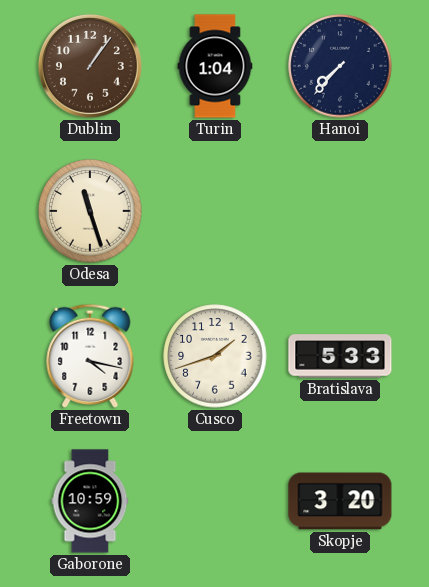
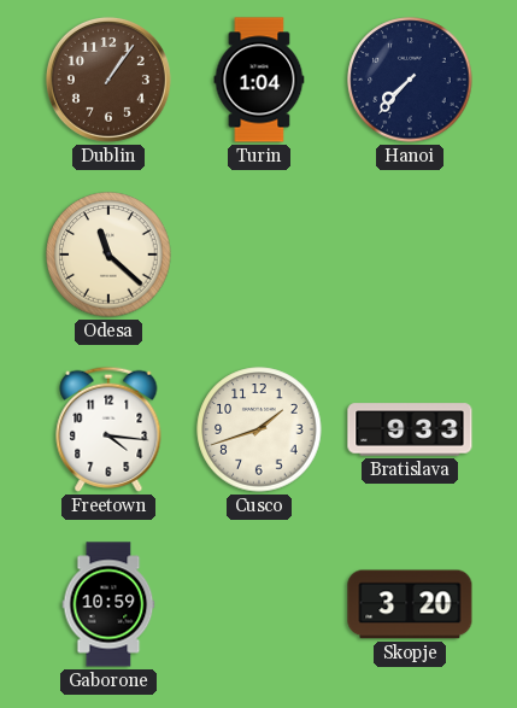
Odesa: 11:27 -> 11:22
Freetown: 4:17 -> 4:16
Bratislava: 5:33 -> 9:33
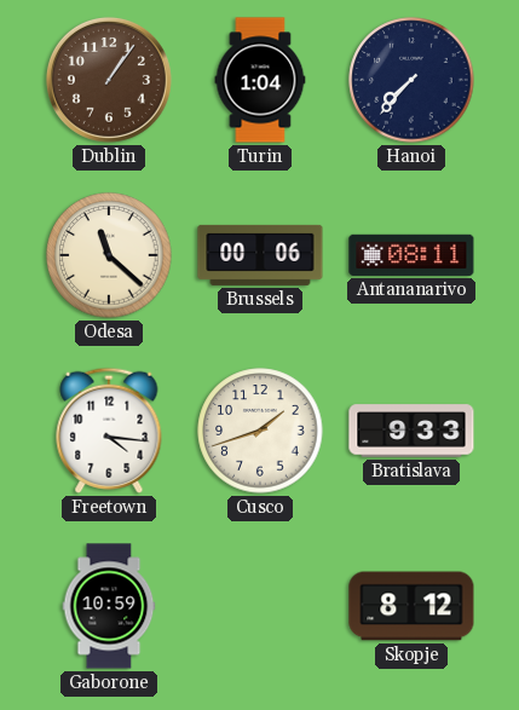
Brussels: none -> 00:06
Antananarivo: none -> 08:11
Skopje: 3:20 -> 8:12
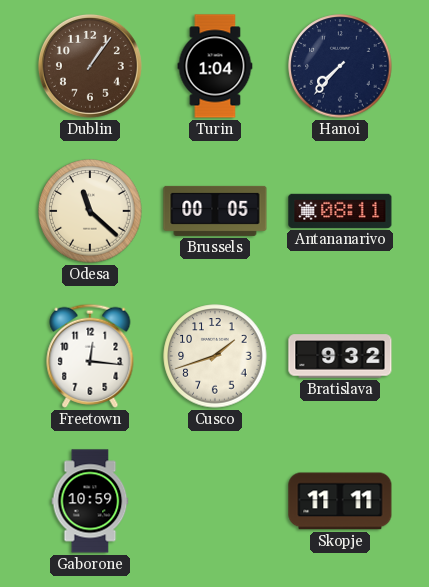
Brussels: 00:06 -> 00:05
Freetown: 4:16 -> 12:16
Bratislava: 9:33 -> 9:32
Skopje: 8:12 -> 11:11
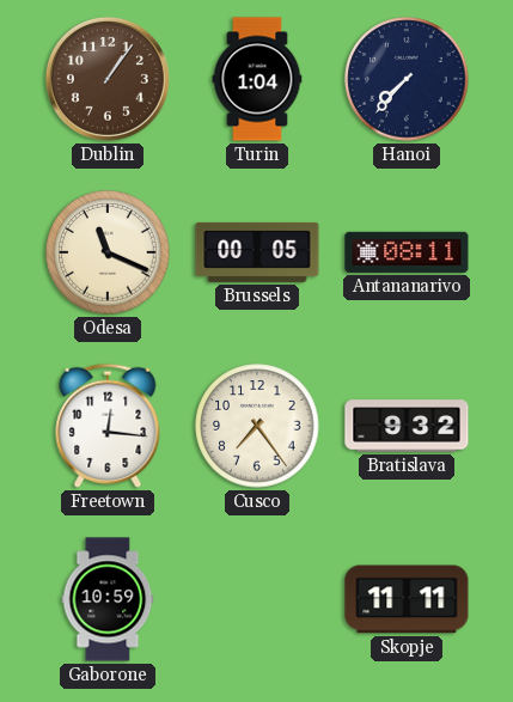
Odesa: 11:22 -> 11:19
Cusco: 1:42 -> 7:24
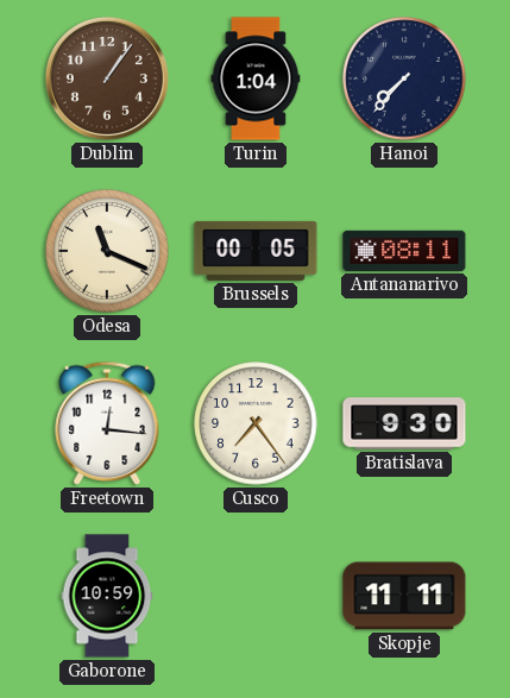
Bratislava: 9:32 -> 9:30
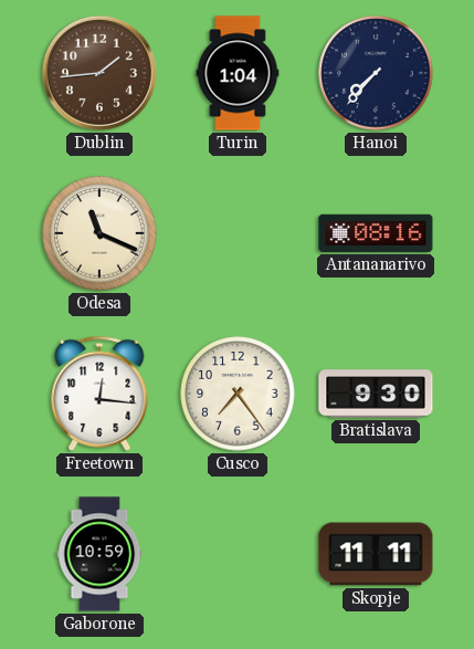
Dublin: 1:06 -> 1:44
Brussels: 00:05 -> none
Antananarivo: 08:11 -> 08:16
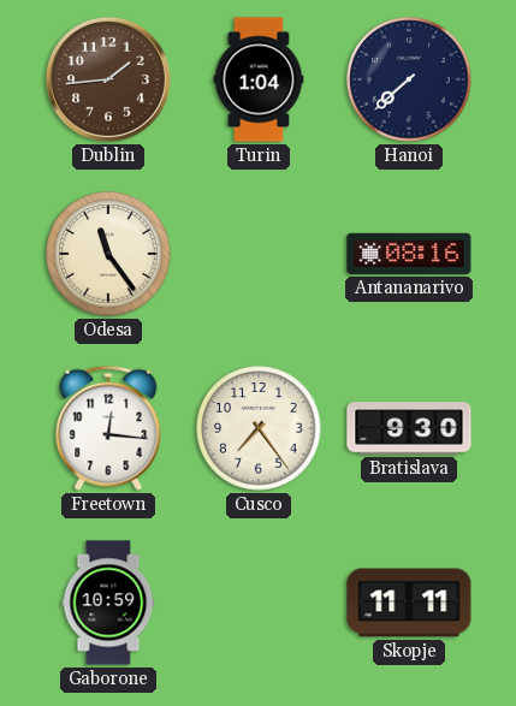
Hanoi: 7:37 -> 7:38
Odesa: 11:19 -> 11:24
